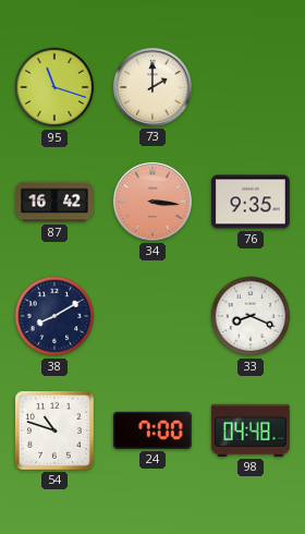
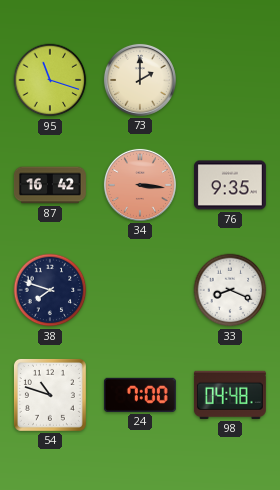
38: 8:10 -> 7:48
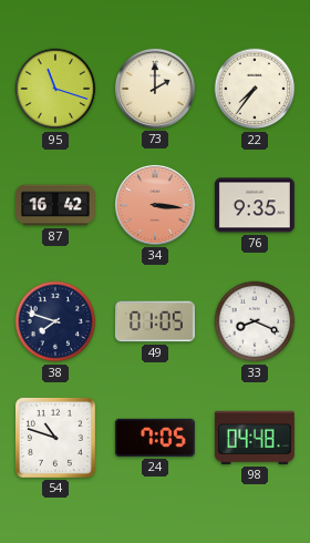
22: none -> 7:36
49: none -> 01:05
24: 7:00 -> 7:05
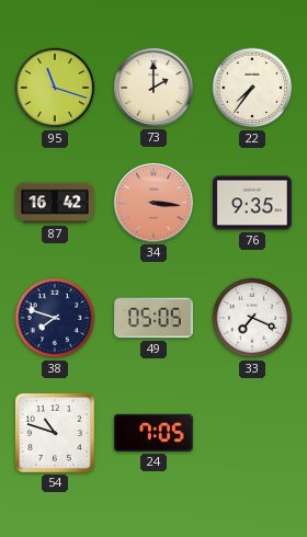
49: 01:05 -> 05:05
33: 8:19 -> 7:19
98: 04:48 -> none
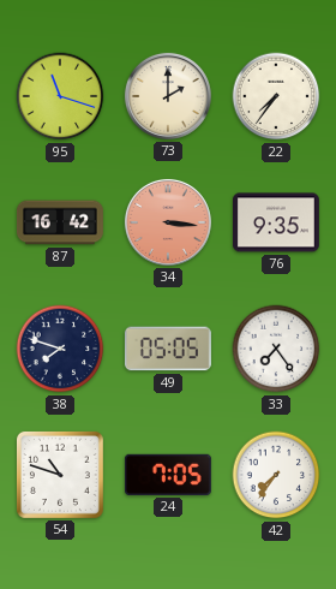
33: 7:19 -> 7:24
42: none -> 7:36
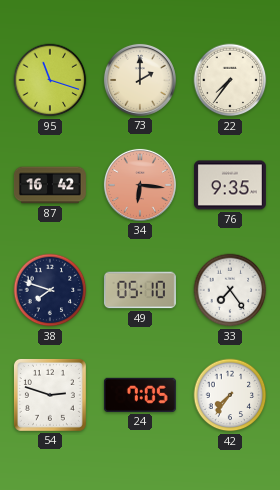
34: 3:16 -> 6:16
49: 05:05 -> 05:10
54: 10:48 -> 2:48
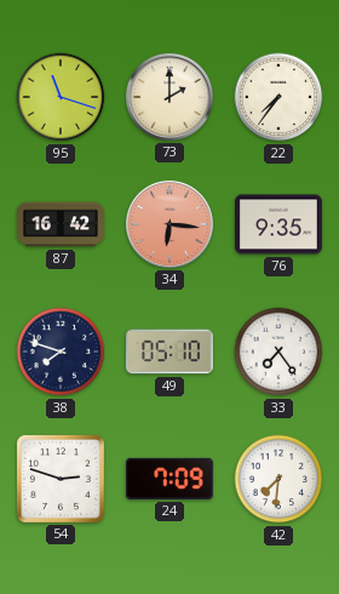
24: 7:05 -> 7:09
42: 7:36 -> 7:31
